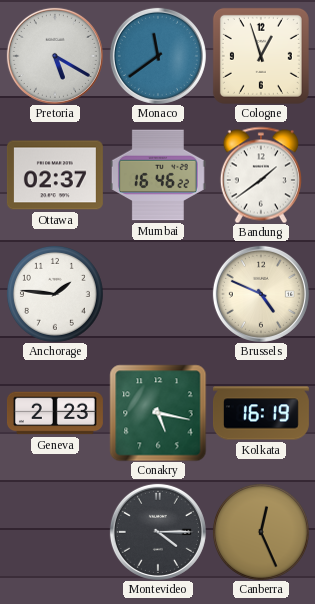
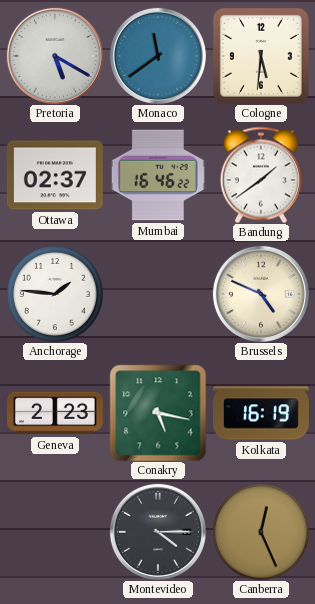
Cologne: 12:57 -> 5:31
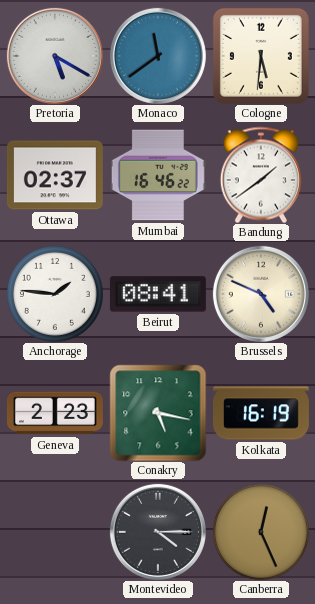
Beirut: none -> 08:41
